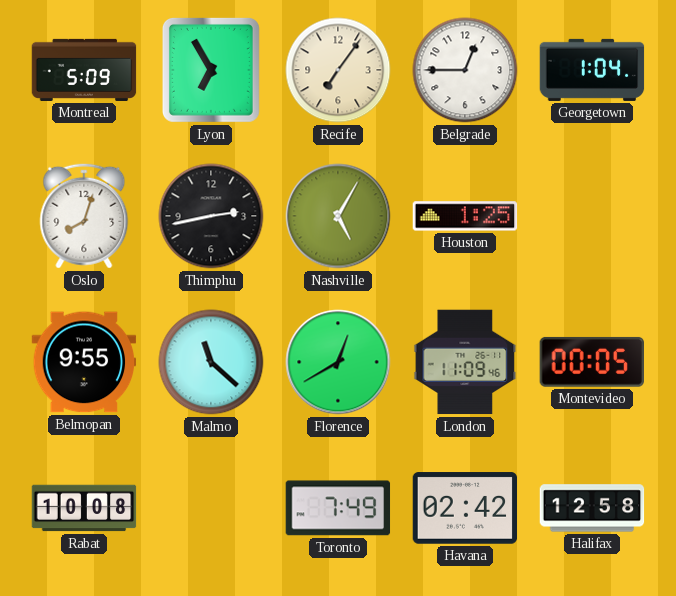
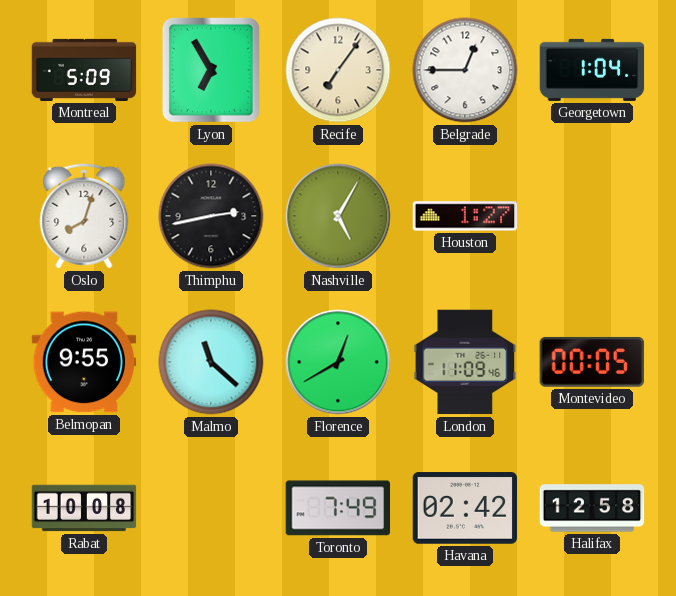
Houston: 1:25 -> 1:27
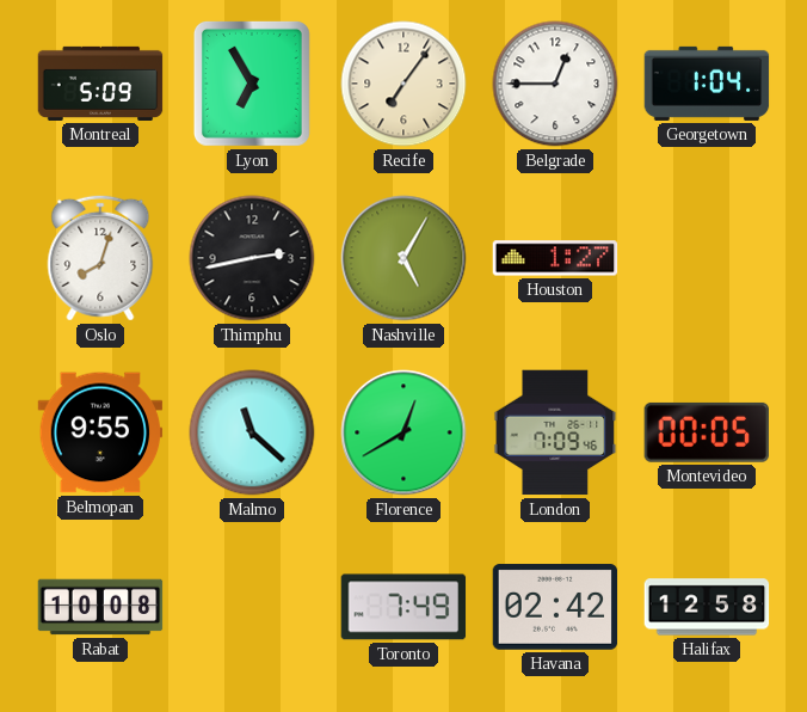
London: 11:09 -> 7:09
